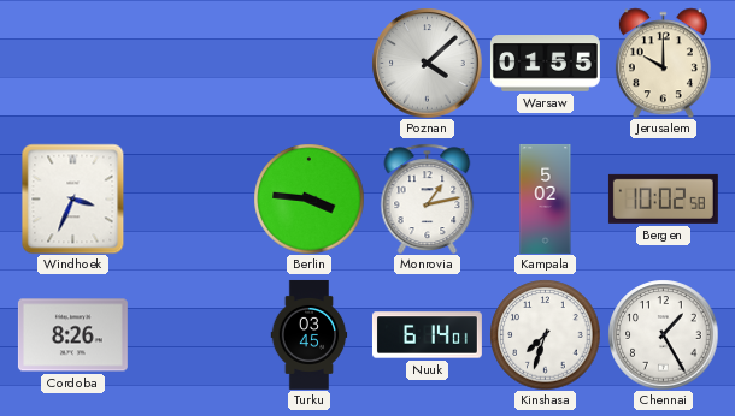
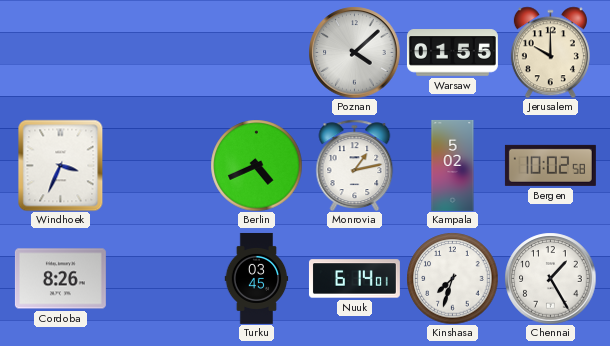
Berlin: 3:46 -> 4:41
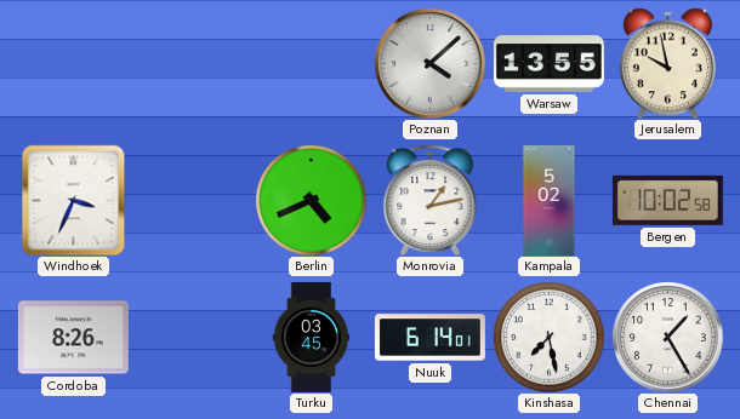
Warsaw: 01:55 -> 13:55
Jerusalem: 10:00 -> 9:58
Kinshasa: 7:33 -> 7:28
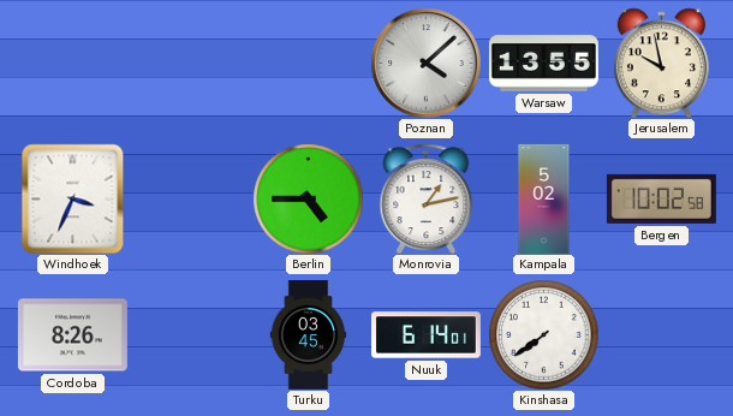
Berlin: 4:41 -> 4:45
Kinshasa: 7:28 -> 7:39
Chennai: 1:25 -> none
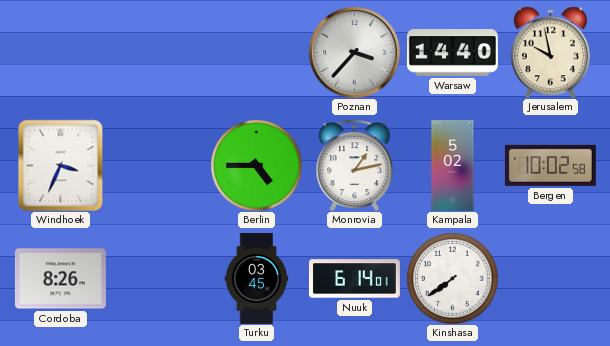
Poznan: 4:08 -> 3:37
Warsaw: 13:55 -> 14:40
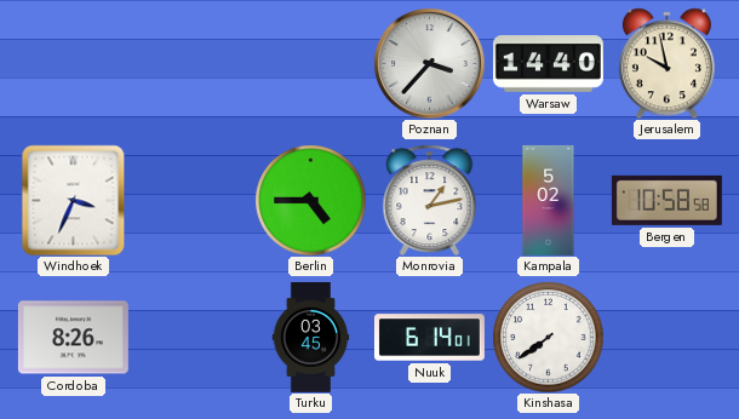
Bergen: 10:02 -> 10:58
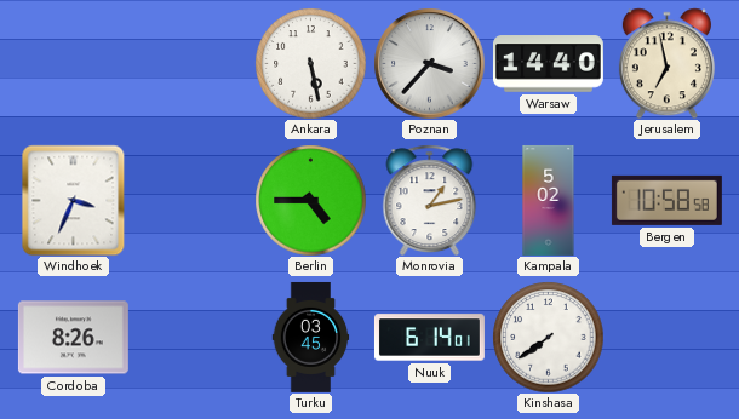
Ankara: none -> 5:28
Jerusalem: 9:58 -> 6:58
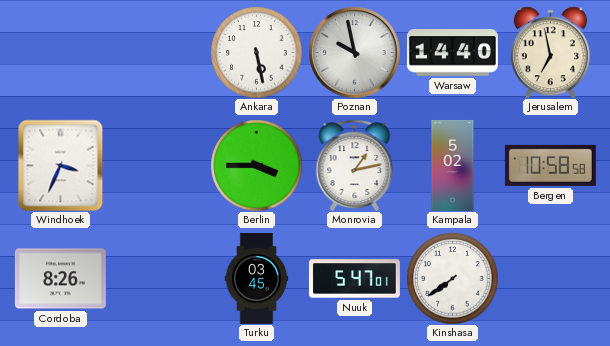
Poznan: 3:37 -> 9:58
Berlin: 4:45 -> 3:45
Nuuk: 6:14 -> 5:47
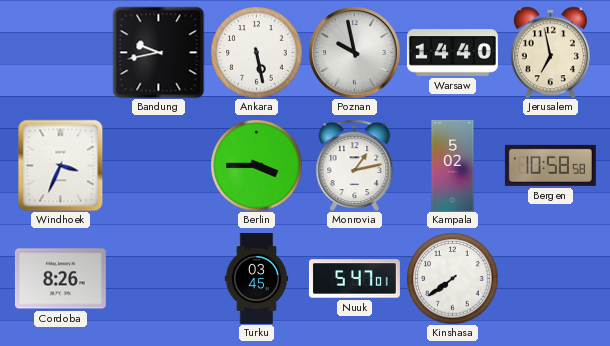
Bandung: none -> 9:43
